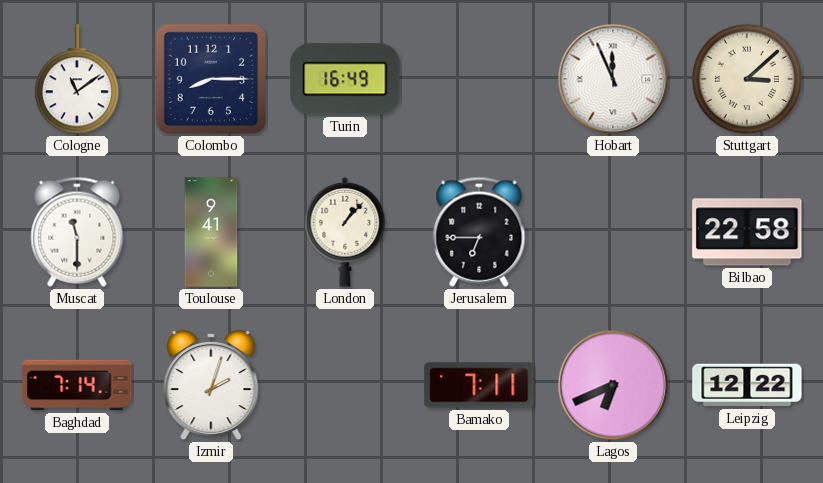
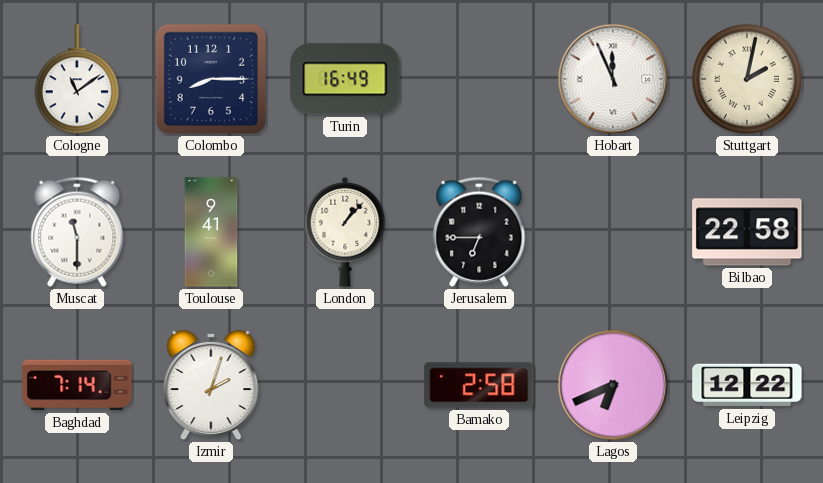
Stuttgart: 3:08 -> 2:02
Bamako: 7:11 -> 2:58
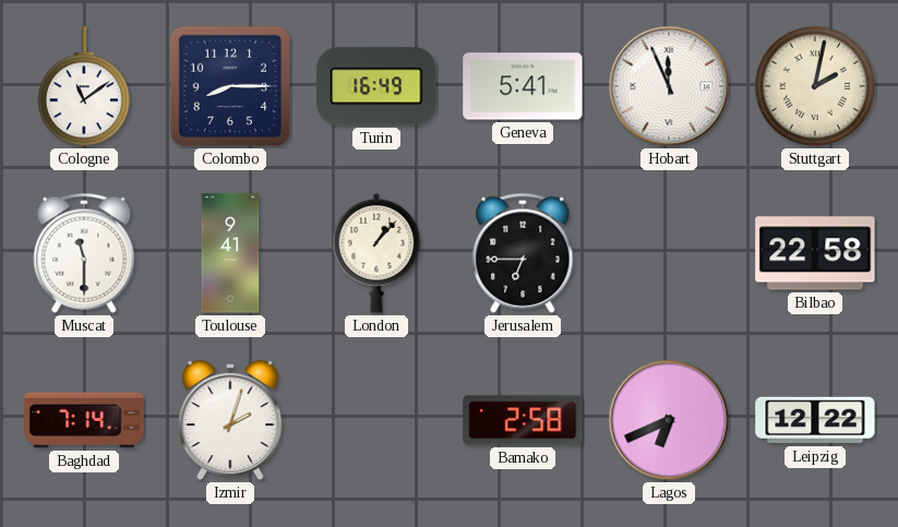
Geneva: none -> 5:41
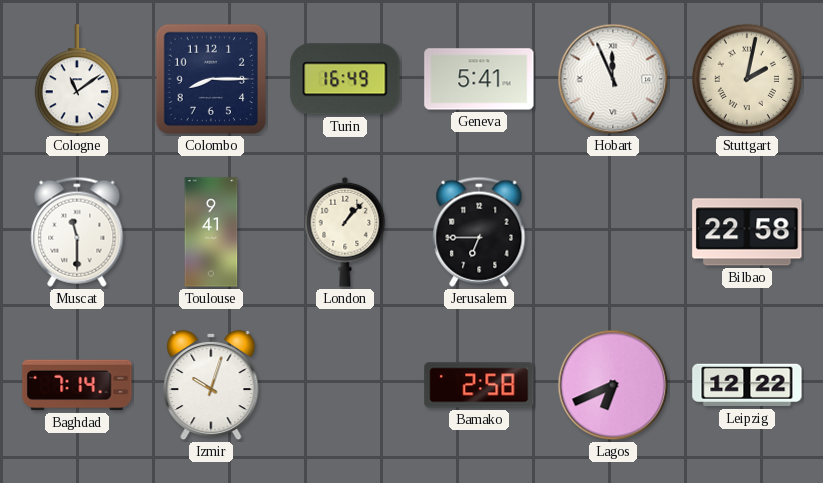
Izmir: 2:03 -> 10:03
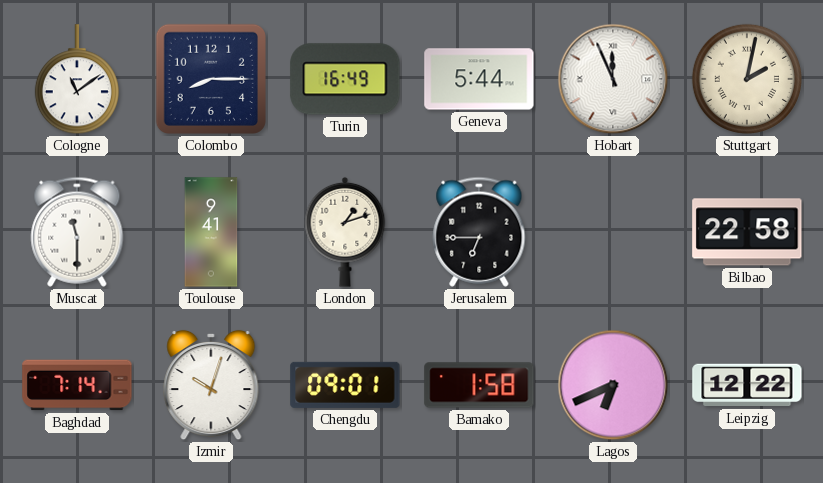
Geneva: 5:41 -> 5:44
London: 1:07 -> 1:12
Chengdu: none -> 09:01
Bamako: 2:58 -> 1:58
